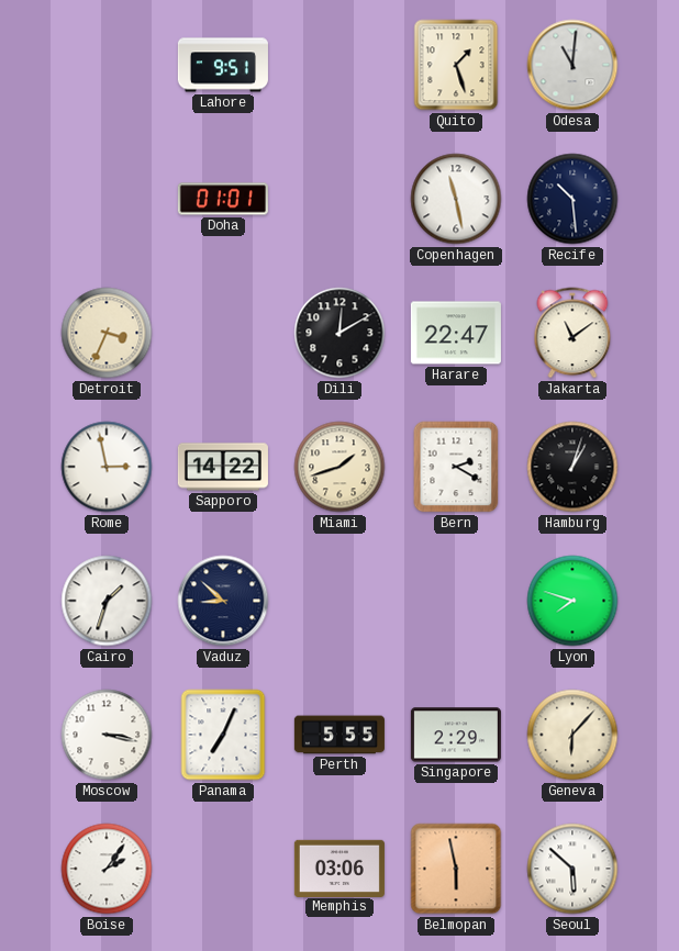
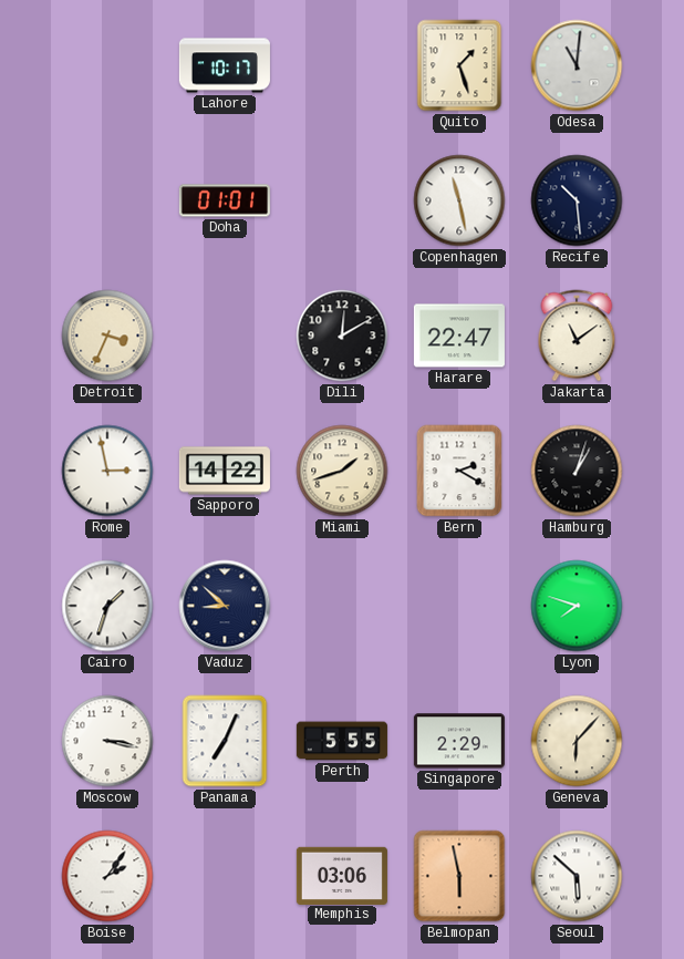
Lahore: 9:51 -> 10:17
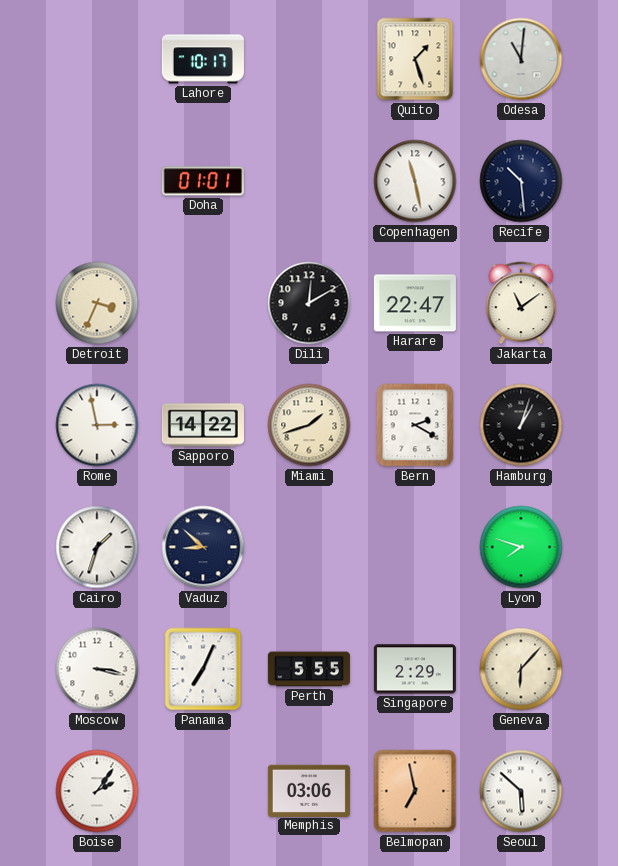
Belmopan: 5:58 -> 6:58
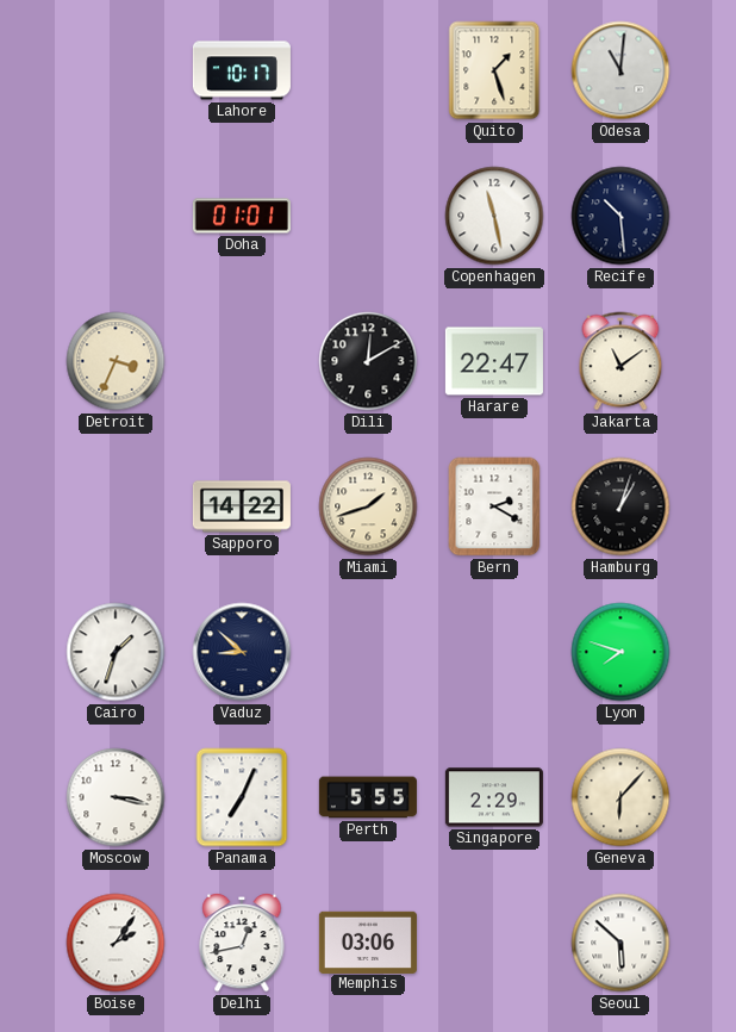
Rome: 2:58 -> none
Delhi: none -> 12:43
Belmopan: 6:58 -> none
